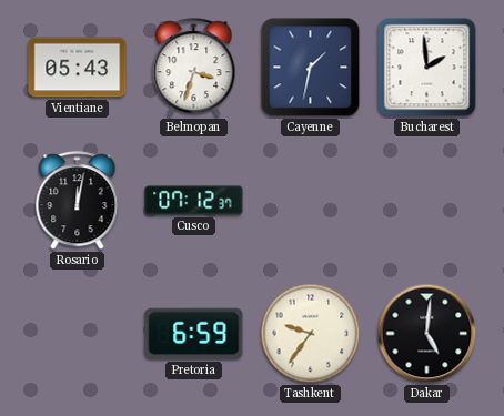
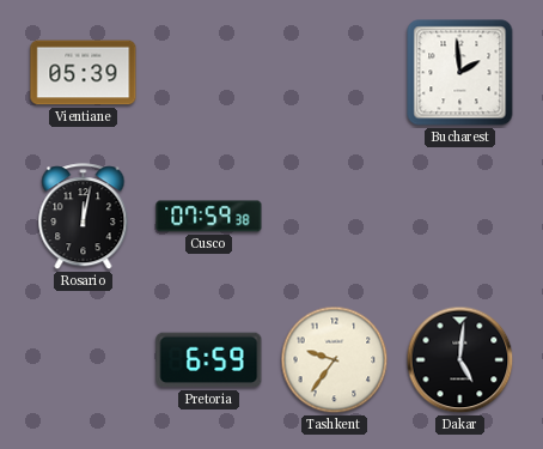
Vientiane: 05:43 -> 05:39
Belmopan: 3:33 -> none
Cayenne: 1:32 -> none
Cusco: 07:12 -> 07:59
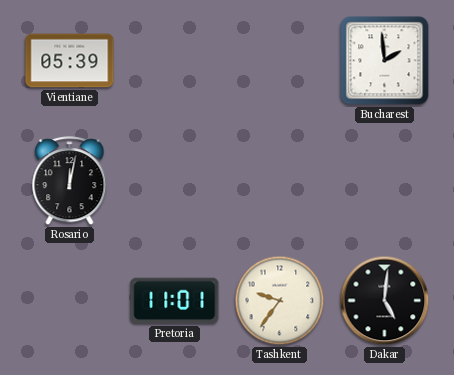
Cusco: 07:59 -> none
Pretoria: 6:59 -> 11:01
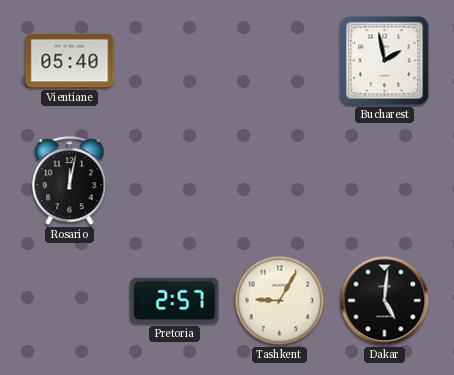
Vientiane: 05:39 -> 05:40
Bucharest: 1:59 -> 1:58
Pretoria: 11:01 -> 2:57
Tashkent: 9:36 -> 9:05
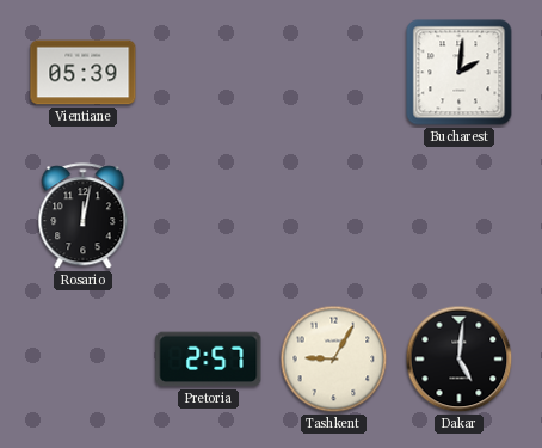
Vientiane: 05:40 -> 05:39
Bucharest: 1:58 -> 2:01
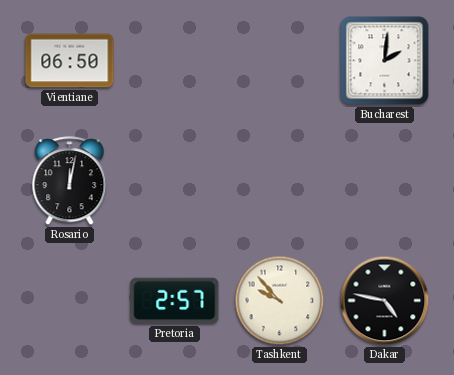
Vientiane: 05:39 -> 06:50
Tashkent: 9:05 -> 9:53
Dakar: 5:01 -> 4:47
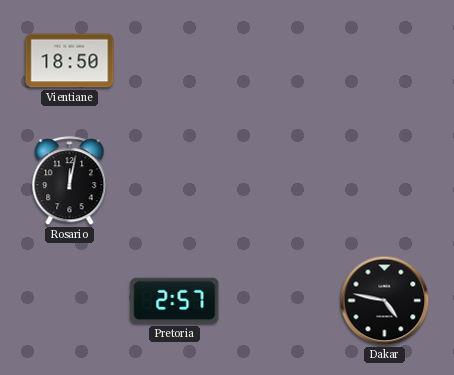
Vientiane: 06:50 -> 18:50
Bucharest: 2:01 -> none
Tashkent: 9:53 -> none
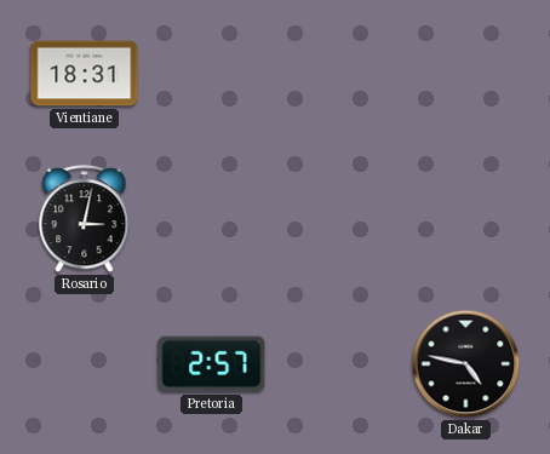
Vientiane: 18:50 -> 18:31
Rosario: 12:02 -> 3:02
